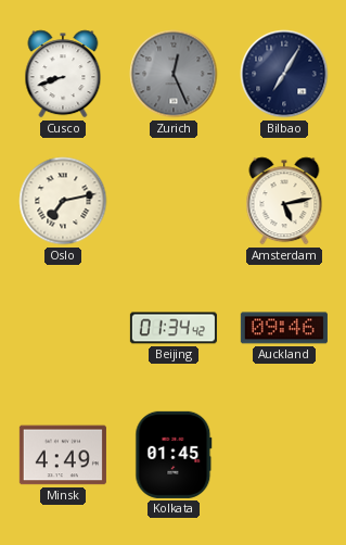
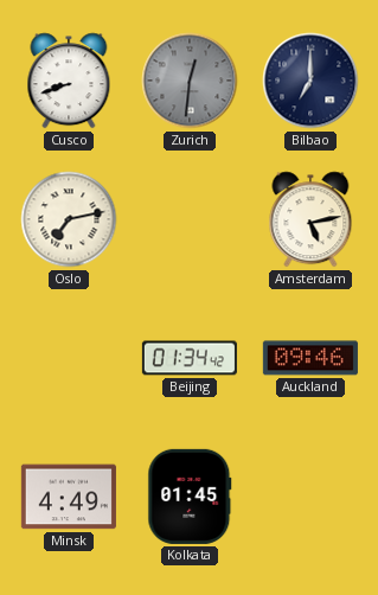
Zurich: 12:26 -> 12:31
Bilbao: 7:05 -> 7:00
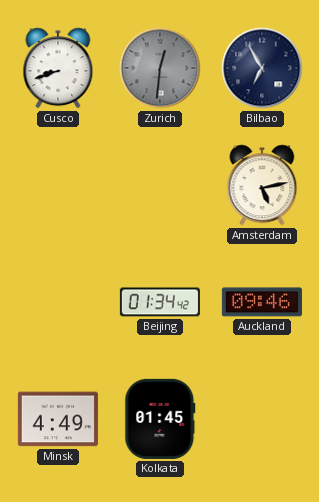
Bilbao: 7:00 -> 6:55
Oslo: 7:13 -> none
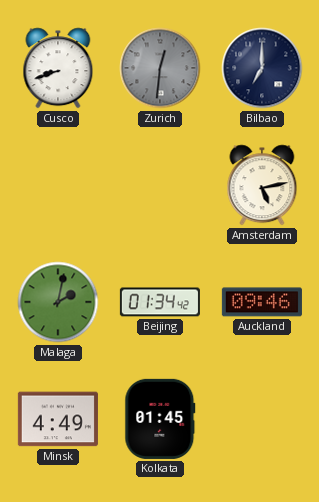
Bilbao: 6:55 -> 7:00
Malaga: none -> 2:02
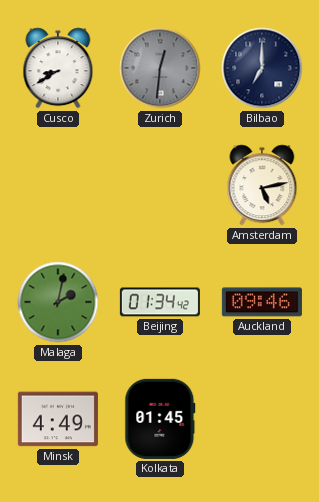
Cusco: 8:42 -> 8:40
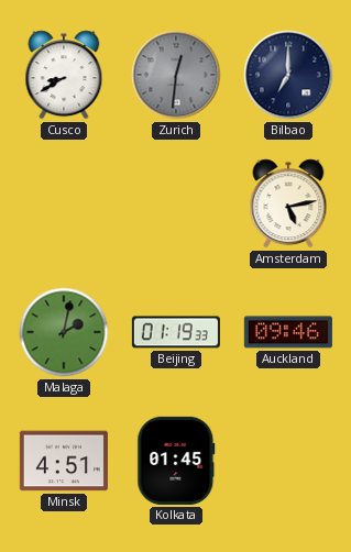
Beijing: 01:34 -> 01:19
Minsk: 4:49 -> 4:51
